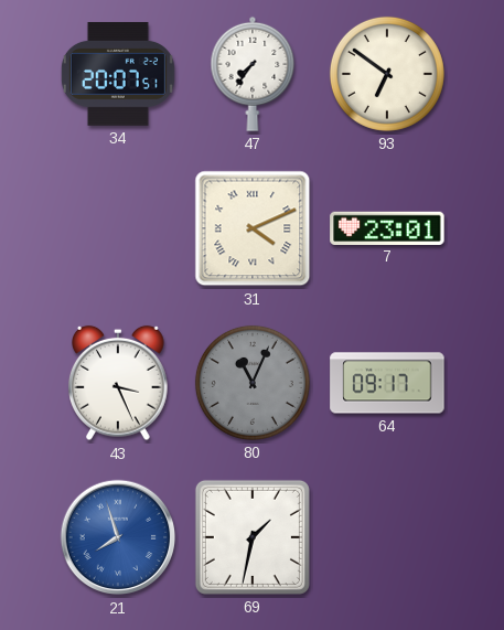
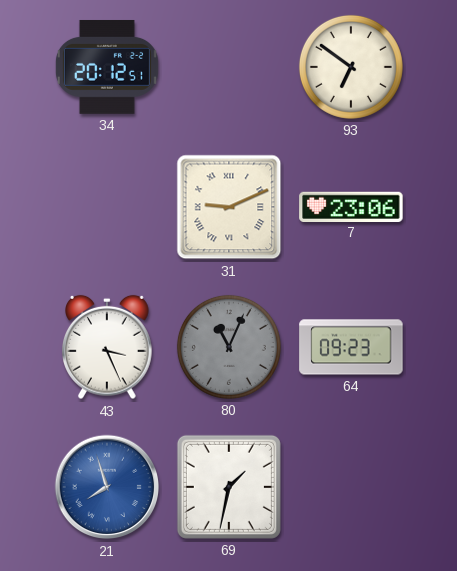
34: 20:07 -> 20:12
47: 7:36 -> none
31: 4:11 -> 9:11
7: 23:01 -> 23:06
64: 09:17 -> 09:23
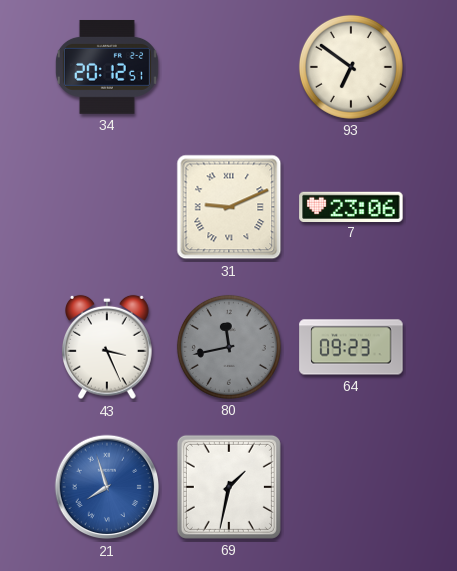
80: 11:04 -> 11:43
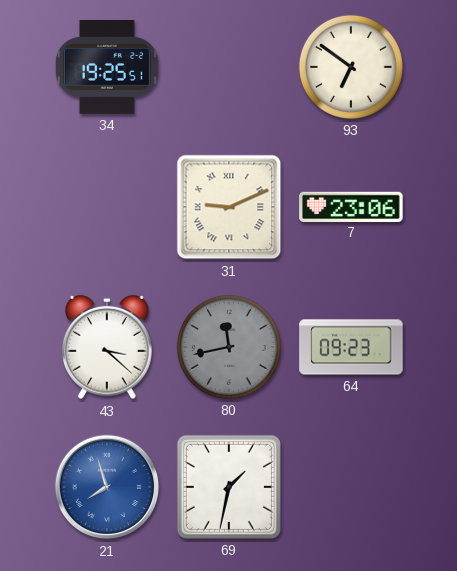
34: 20:12 -> 19:25
43: 3:26 -> 3:22
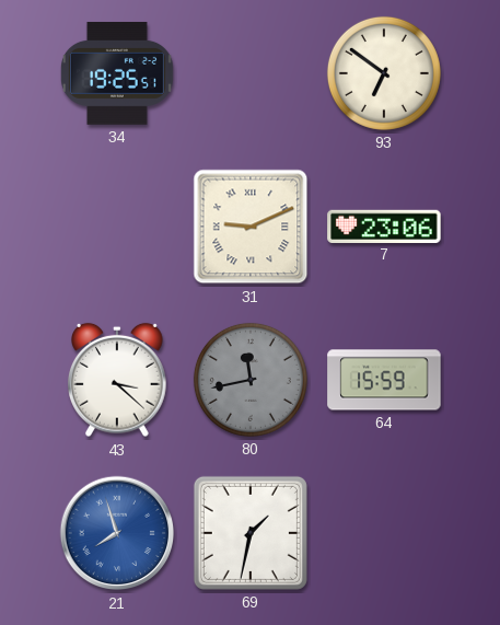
64: 09:23 -> 15:59
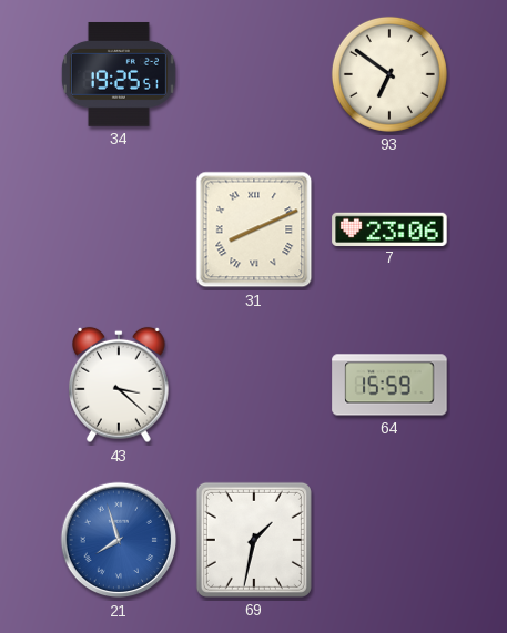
31: 9:11 -> 8:11
80: 11:43 -> none
